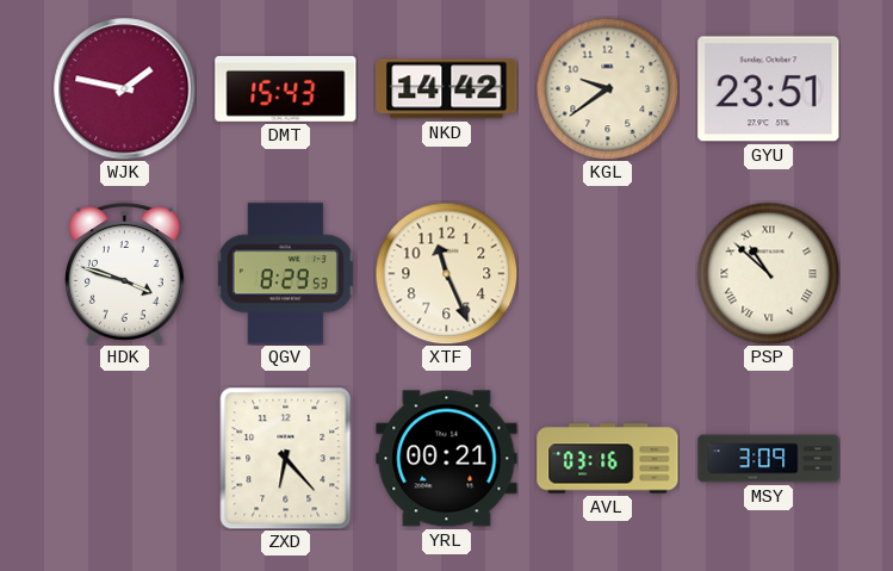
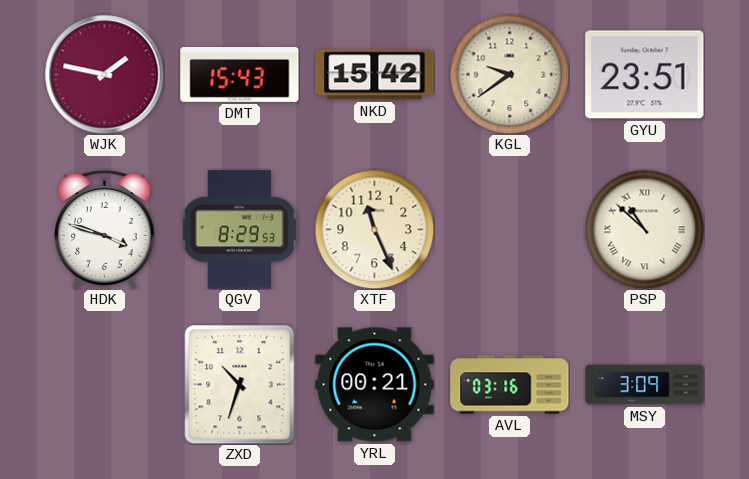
NKD: 14:42 -> 15:42
ZXD: 6:23 -> 10:33
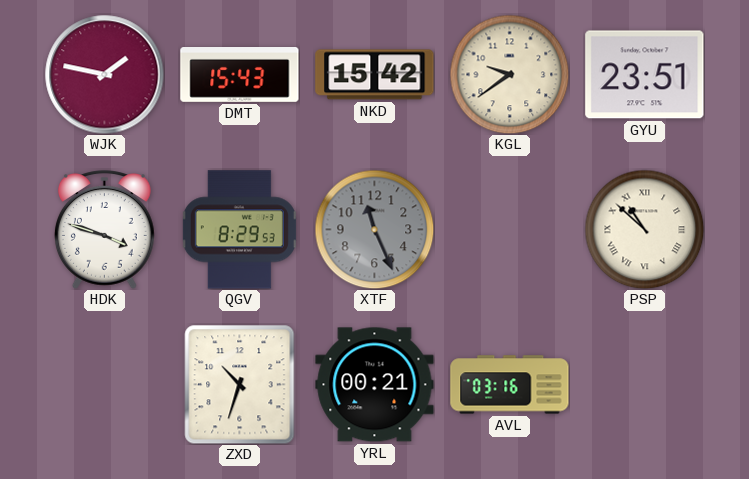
XTF dial: cream -> grey
MSY: 3:09 -> none
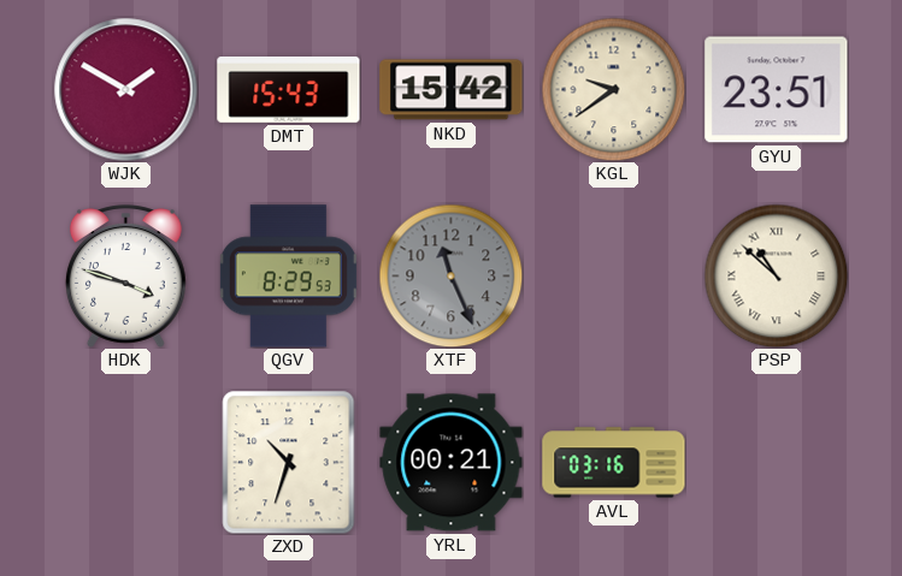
WJK: 1:47 -> 1:50
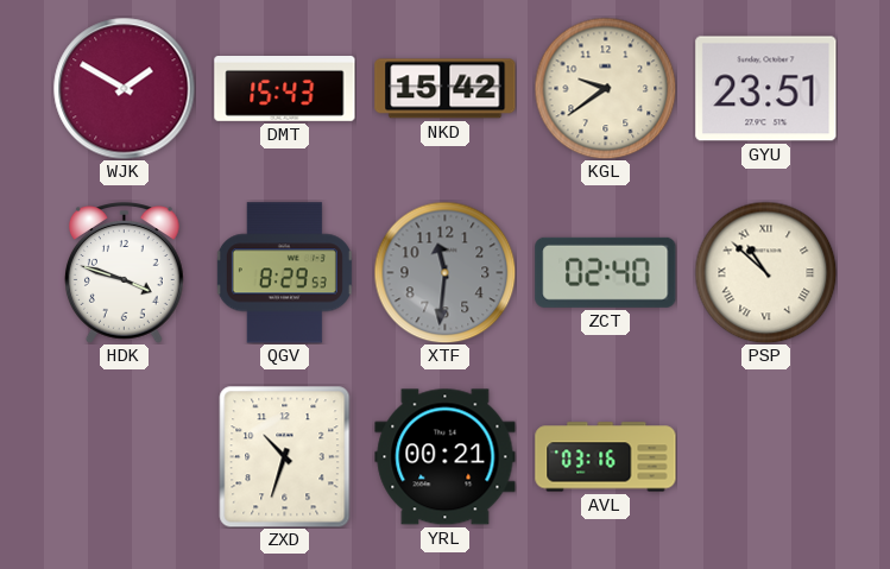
XTF: 11:26 -> 11:31
ZCT: none -> 02:40
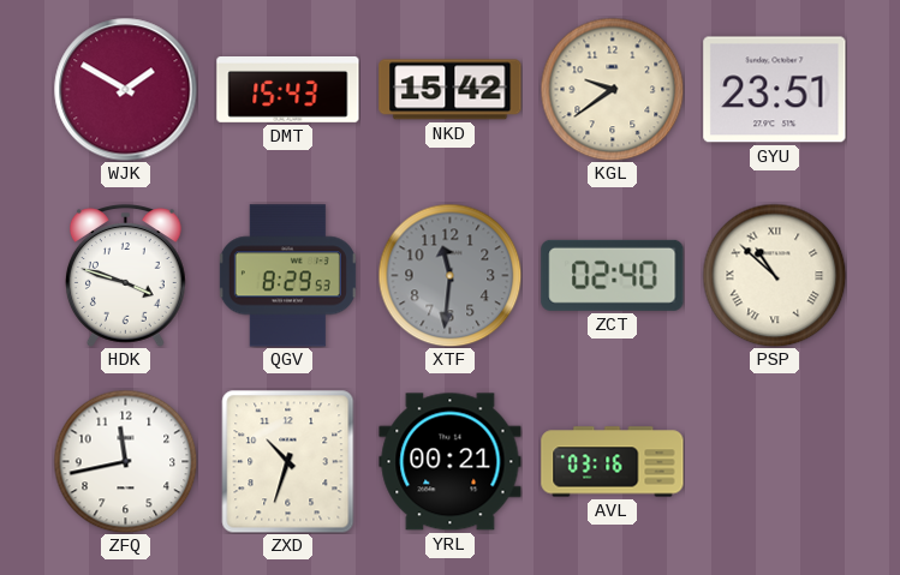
ZFQ: none -> 11:43
